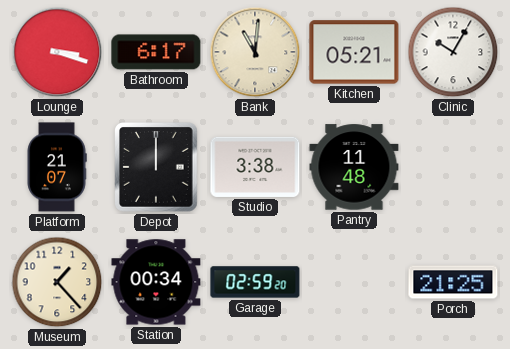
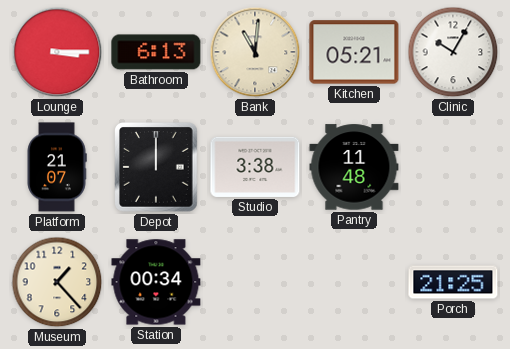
Lounge: 3:18 -> 3:15
Bathroom: 6:17 -> 6:13
Garage: 02:59 -> none
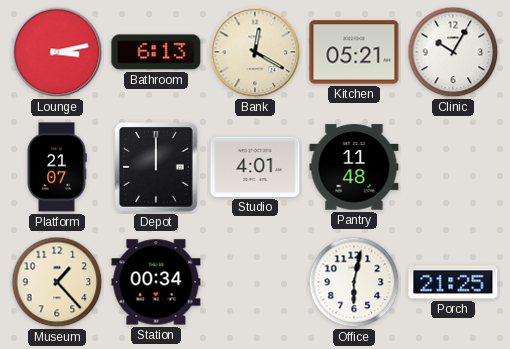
Lounge: 3:15 -> 3:13
Bank: 11:01 -> 12:20
Studio: 3:38 -> 4:01
Office: none -> 6:02
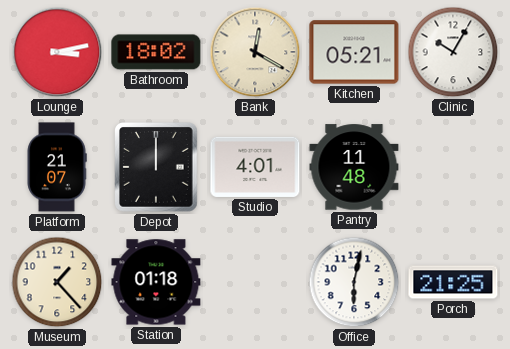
Bathroom: 6:13 -> 18:02
Station: 00:34 -> 01:18
